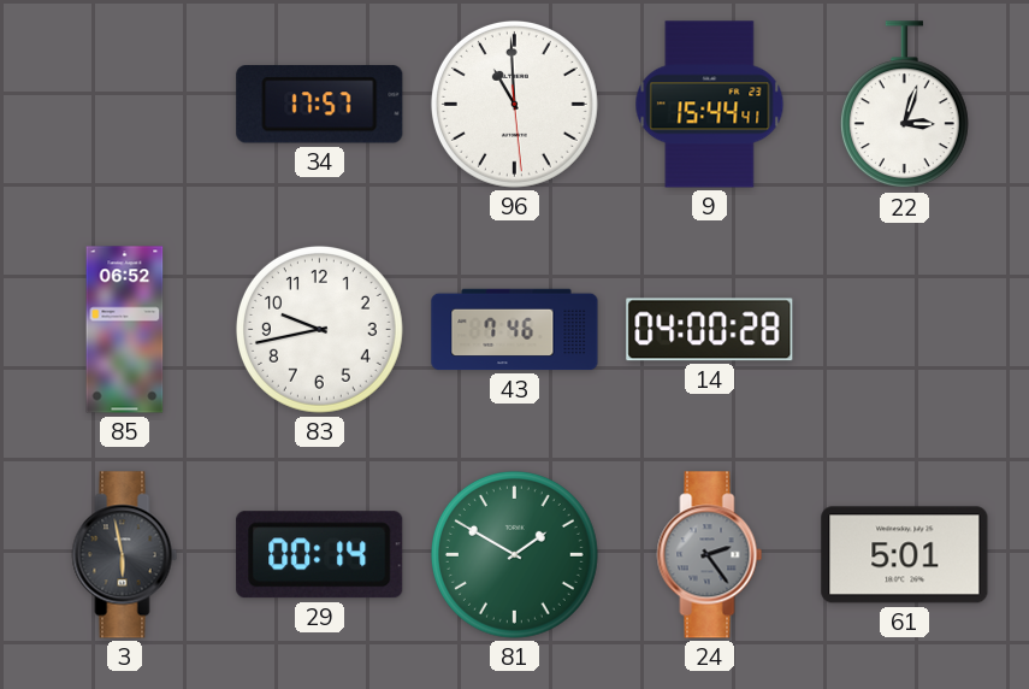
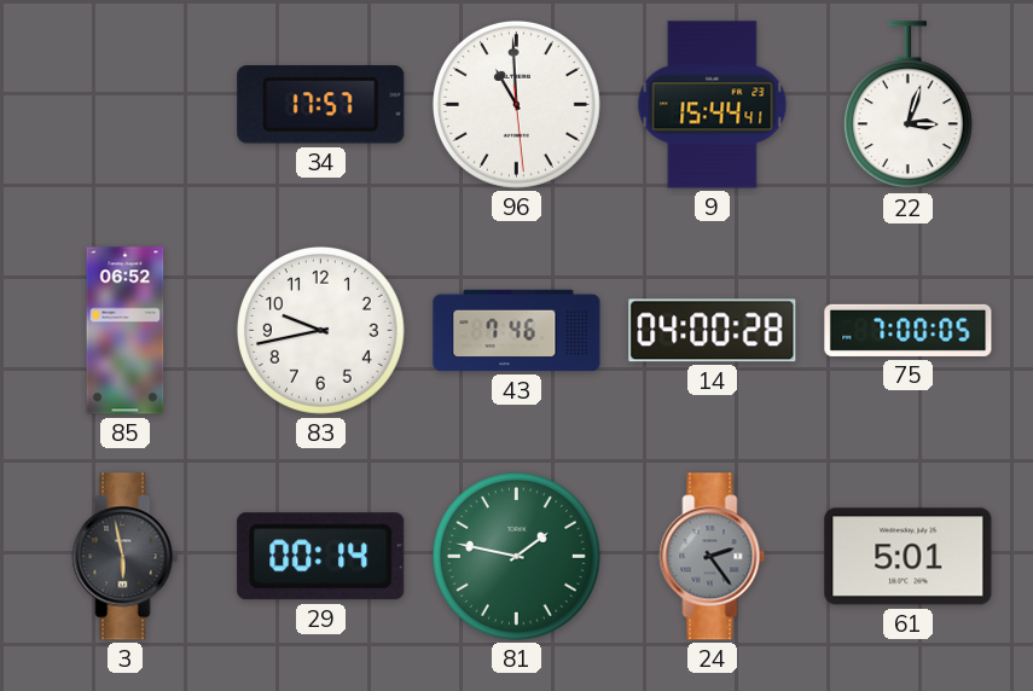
75: none -> 7:00
81: 1:50 -> 1:47
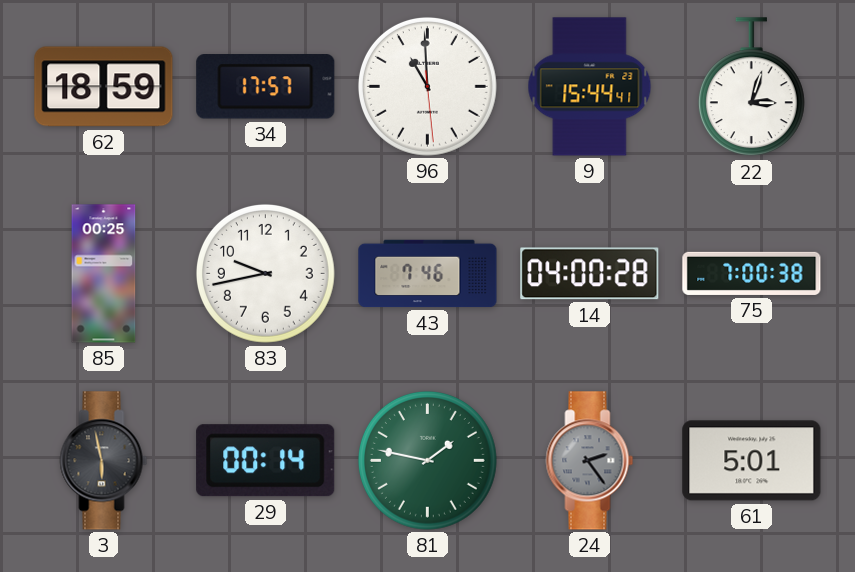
62: none -> 18:59
85: 06:52 -> 00:25
75: 7:00:05 -> 7:00:38
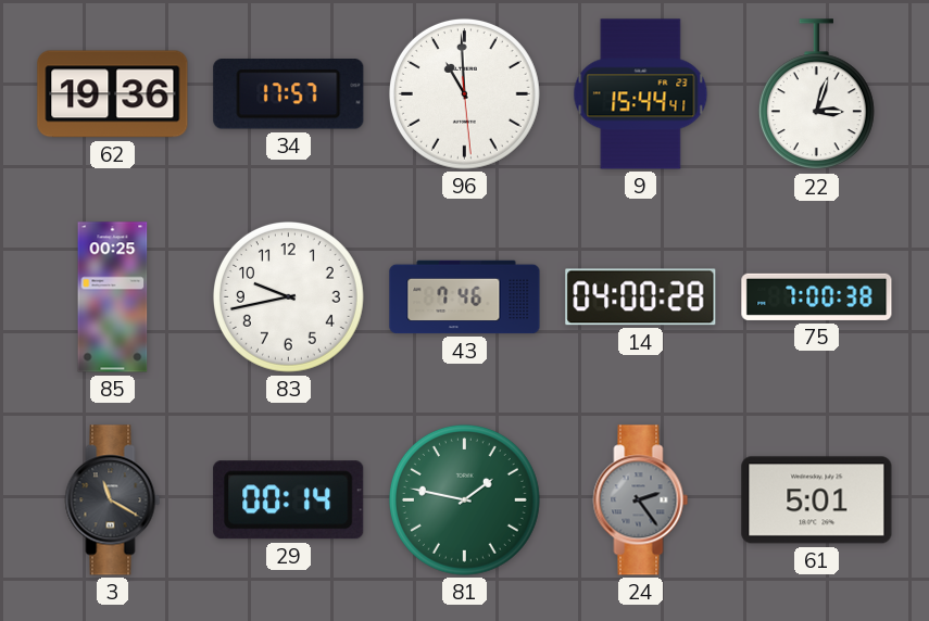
62: 18:59 -> 19:36
3: 5:58 -> 11:20
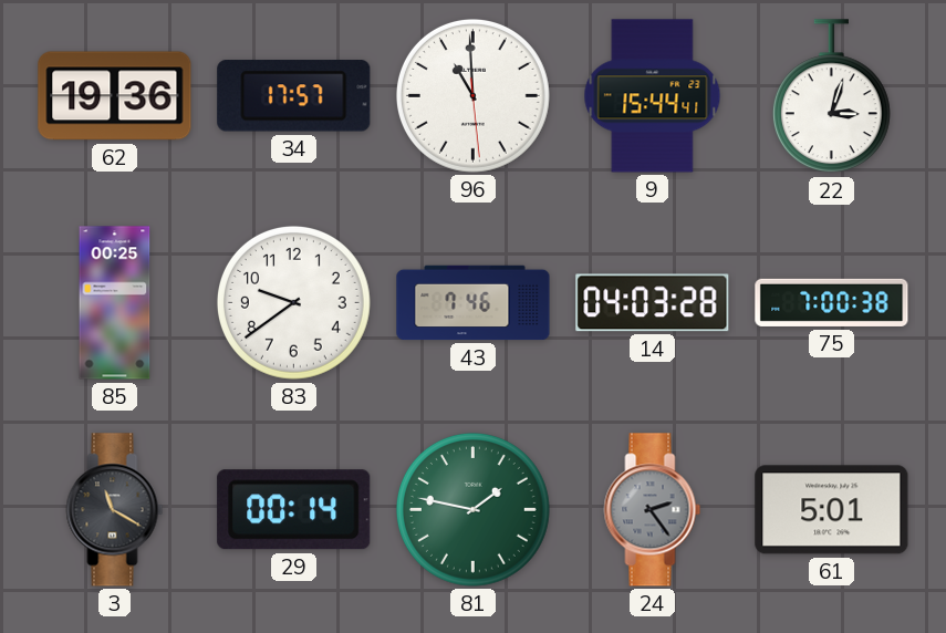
83: 9:43 -> 9:39
14: 04:00 -> 04:03
